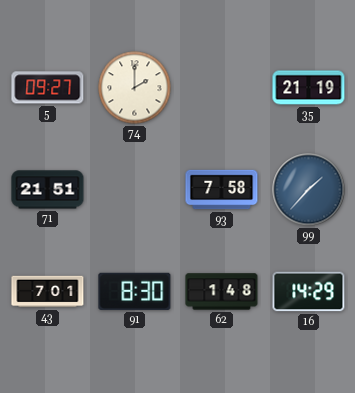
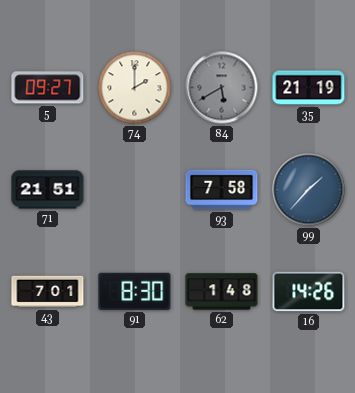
84: none -> 5:40
16: 14:29 -> 14:26
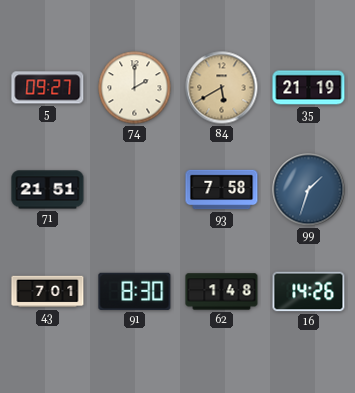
84 dial: grey -> champagne
99: 1:37 -> 1:33
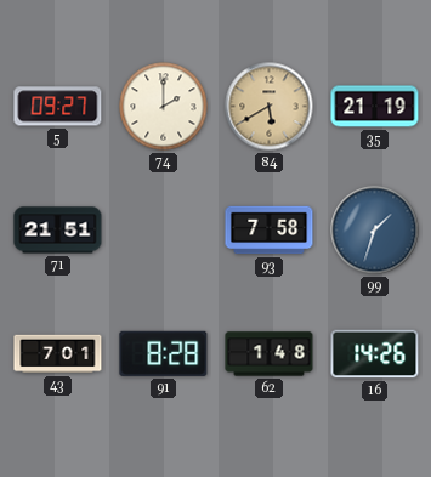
91: 8:30 -> 8:28
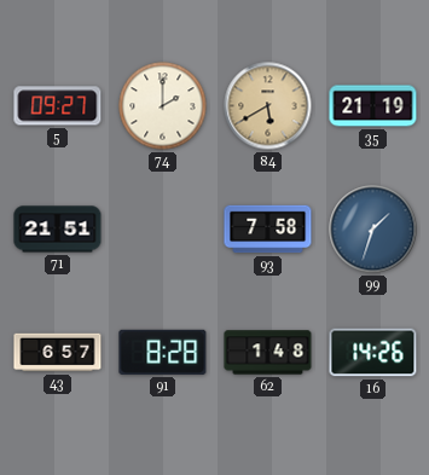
43: 7:01 -> 6:57
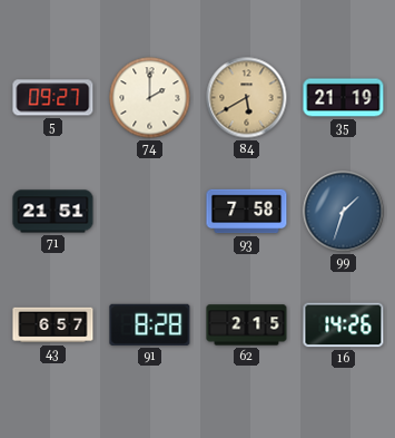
62: 1:48 -> 2:15
